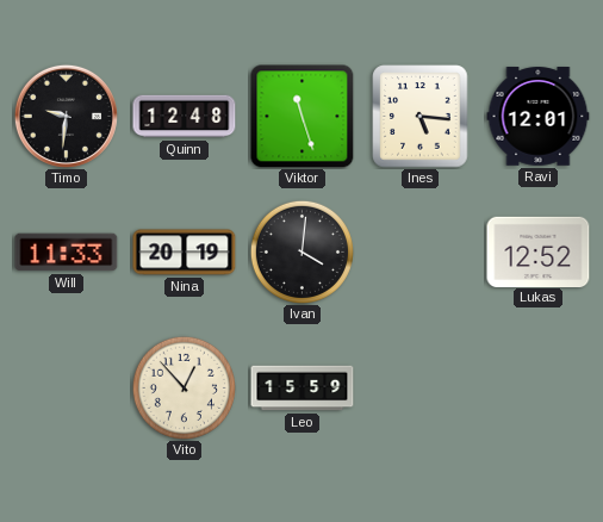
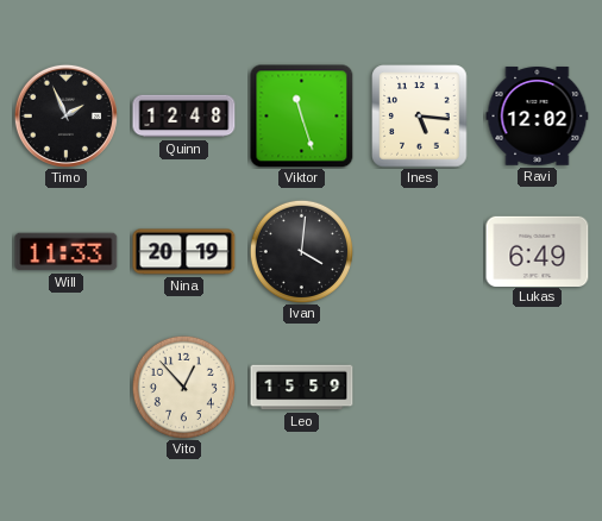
Timo: 9:31 -> 1:56
Ravi: 12:01 -> 12:02
Lukas: 12:52 -> 6:49
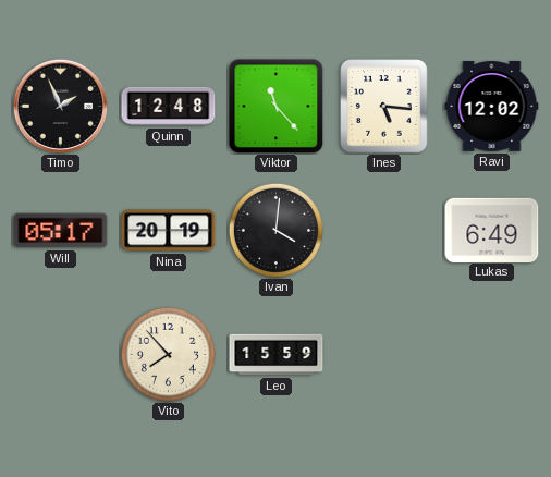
Viktor: 11:27 -> 11:23
Will: 11:33 -> 05:17
Vito: 12:53 -> 7:53
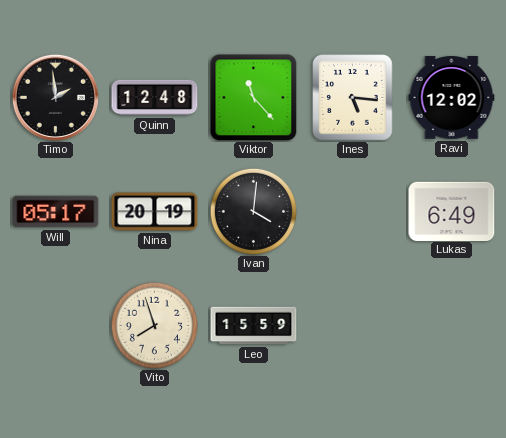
Timo: 1:56 -> 1:59
Vito: 7:53 -> 7:57
